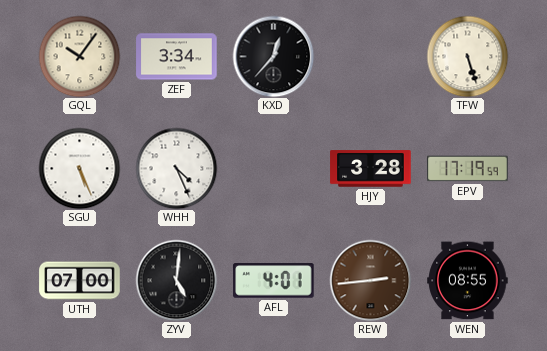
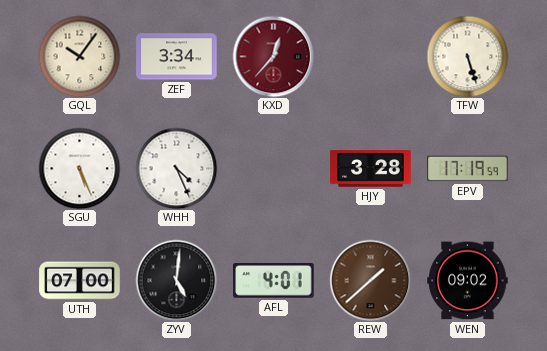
KXD dial: black -> burgundy
REW: 2:44 -> 1:38
WEN: 08:55 -> 09:02
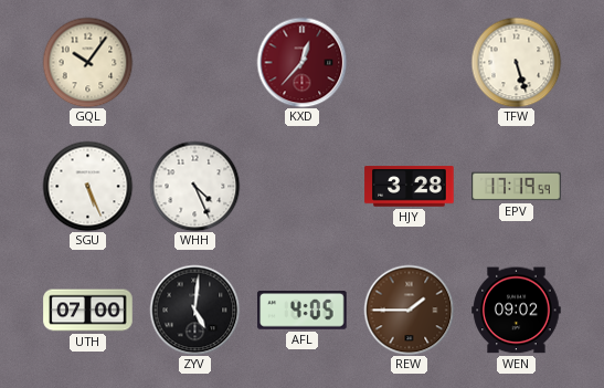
ZEF: 3:34 -> none
AFL: 4:01 -> 4:05
REW: 1:38 -> 1:45
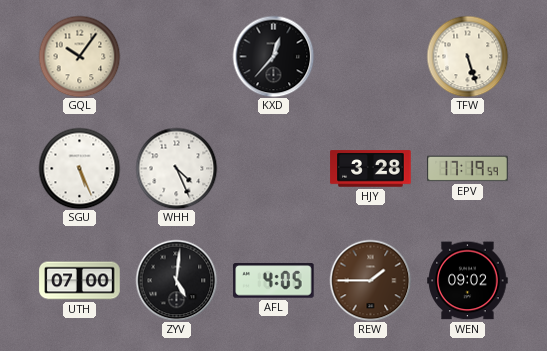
KXD dial: burgundy -> black
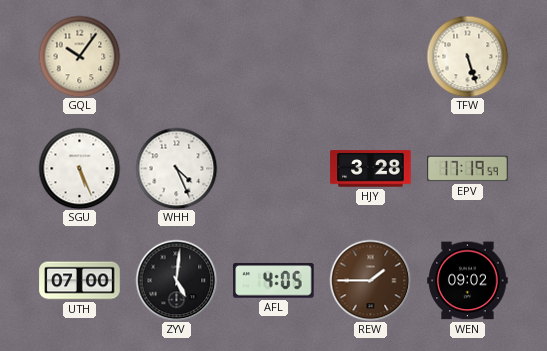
KXD: 12:37 -> none
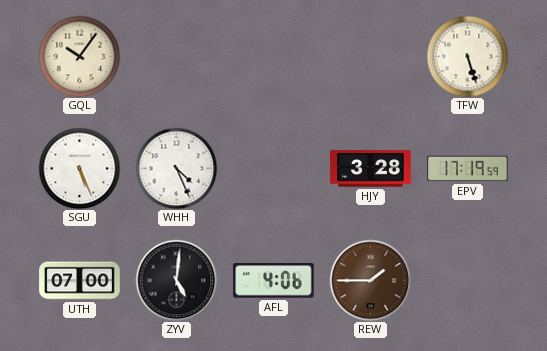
AFL: 4:05 -> 4:06
WEN: 09:02 -> none
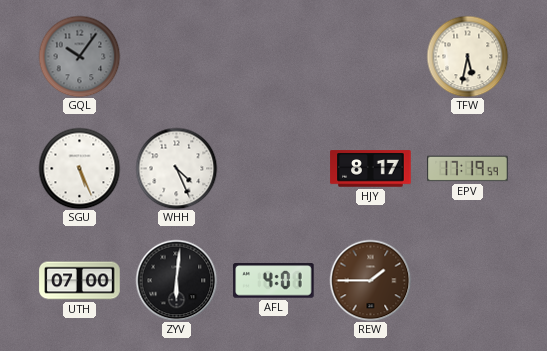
GQL dial: cream -> grey
TFW: 5:27 -> 5:32
HJY: 3:28 -> 8:17
ZYV: 5:01 -> 6:01
AFL: 4:06 -> 4:01
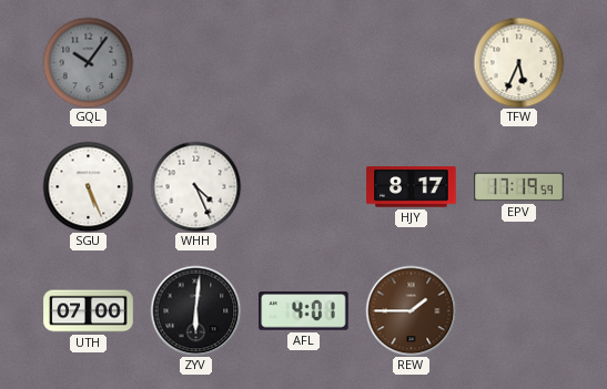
TFW: 5:32 -> 5:34
